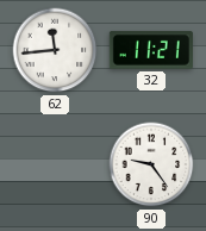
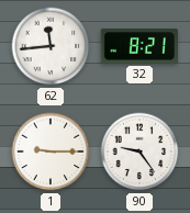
32: 11:21 -> 8:21
1: none -> 9:15
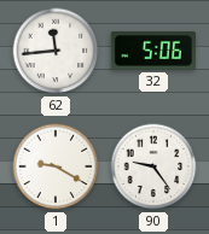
32: 8:21 -> 5:06
1: 9:15 -> 9:20
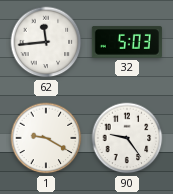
32: 5:06 -> 5:03
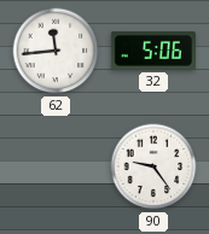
32: 5:03 -> 5:06
1: 9:20 -> none
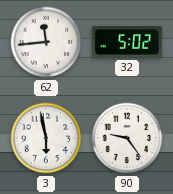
32: 5:06 -> 5:02
3: none -> 5:58
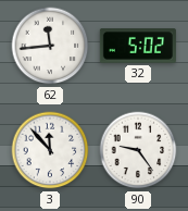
3: 5:58 -> 11:53
